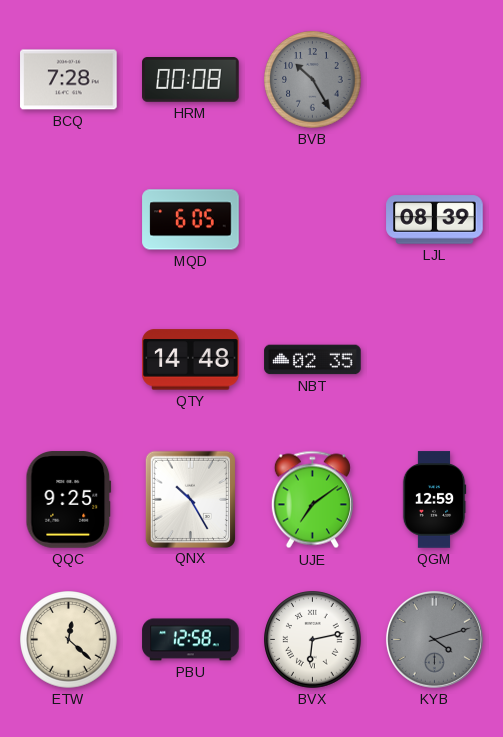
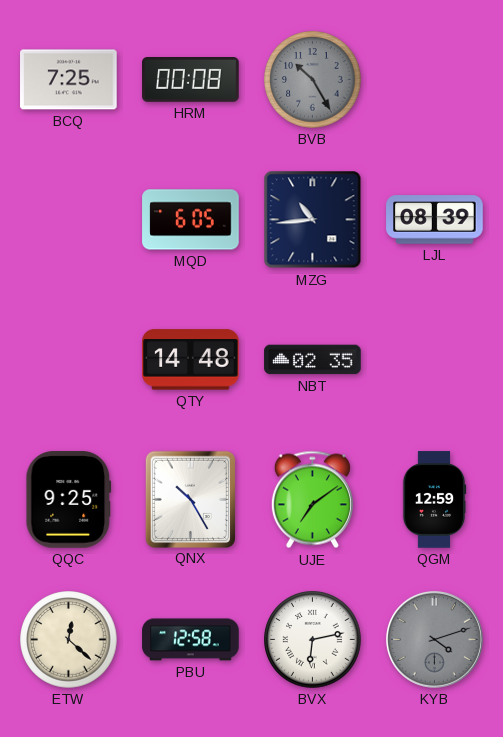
BCQ: 7:28 -> 7:25
MZG: none -> 10:44
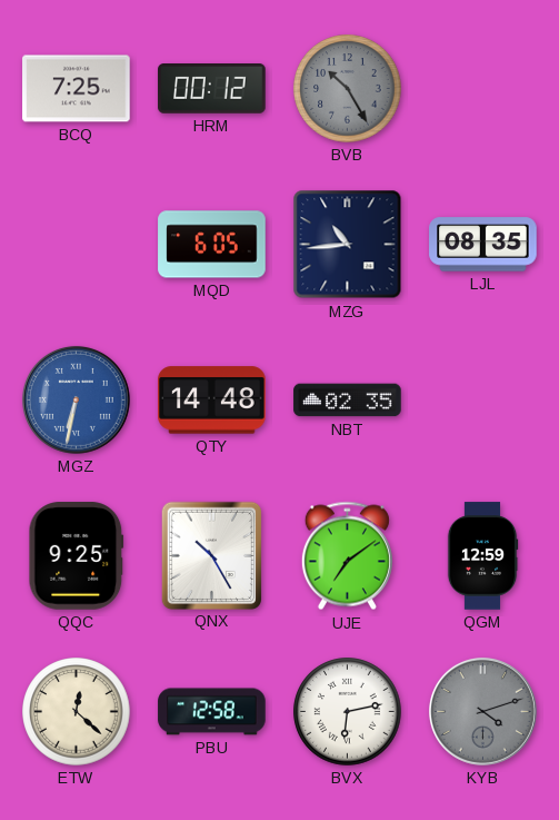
HRM: 00:08 -> 00:12
LJL: 08:39 -> 08:35
MGZ: none -> 6:32
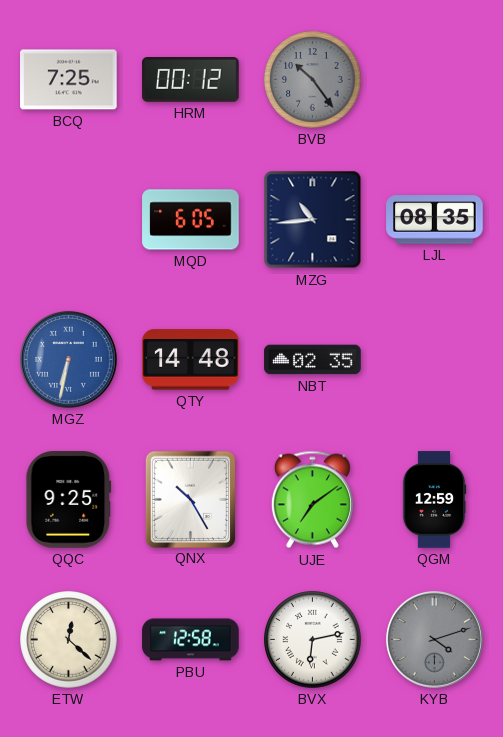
BVB: 10:25 -> 10:24
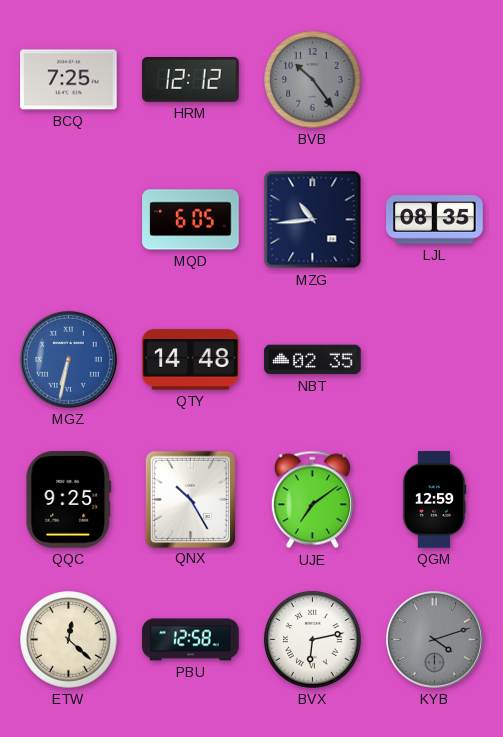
HRM: 00:12 -> 12:12
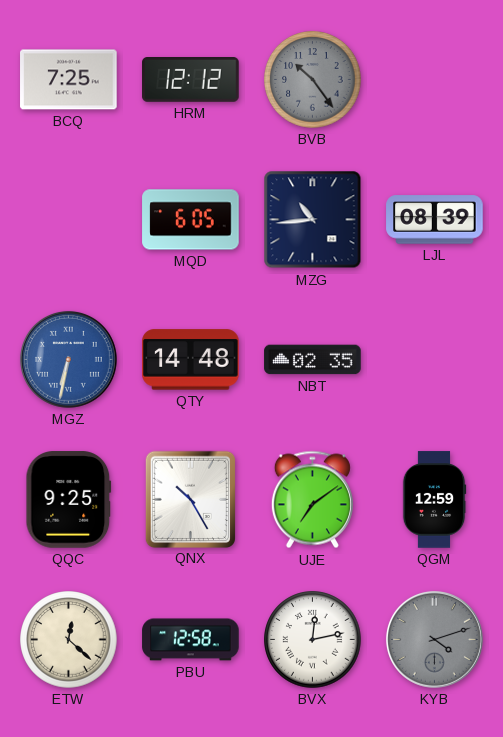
LJL: 08:35 -> 08:39
BVX: 6:13 -> 12:13
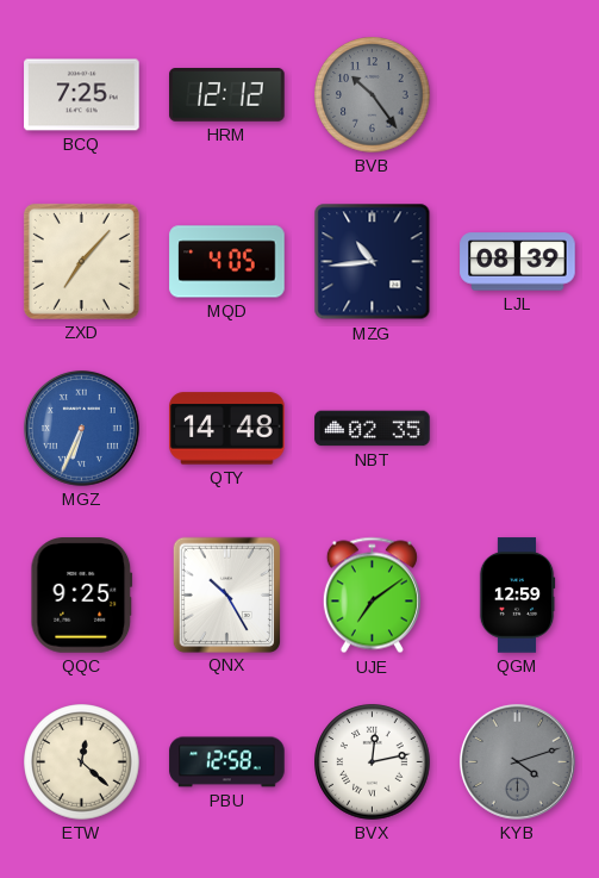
ZXD: none -> 7:07
MQD: 6:05 -> 4:05
MGZ: 6:32 -> 6:34
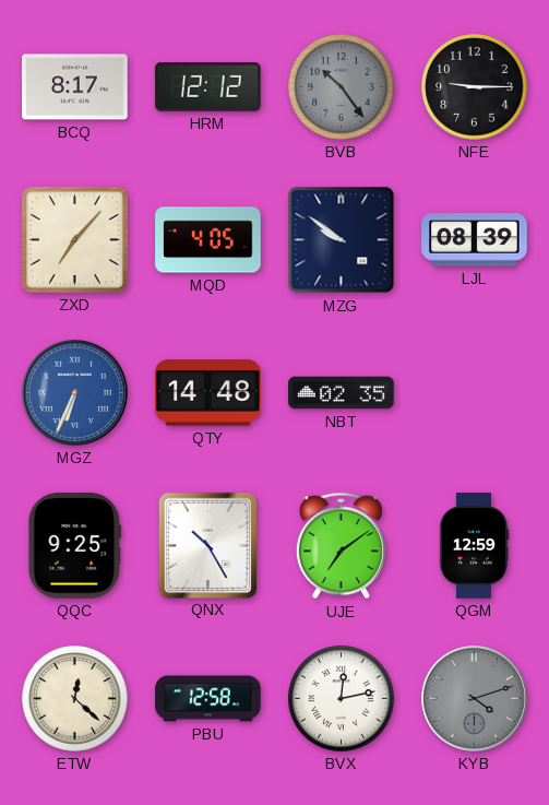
BCQ: 7:25 -> 8:17
NFE: none -> 9:15
MZG: 10:44 -> 9:51
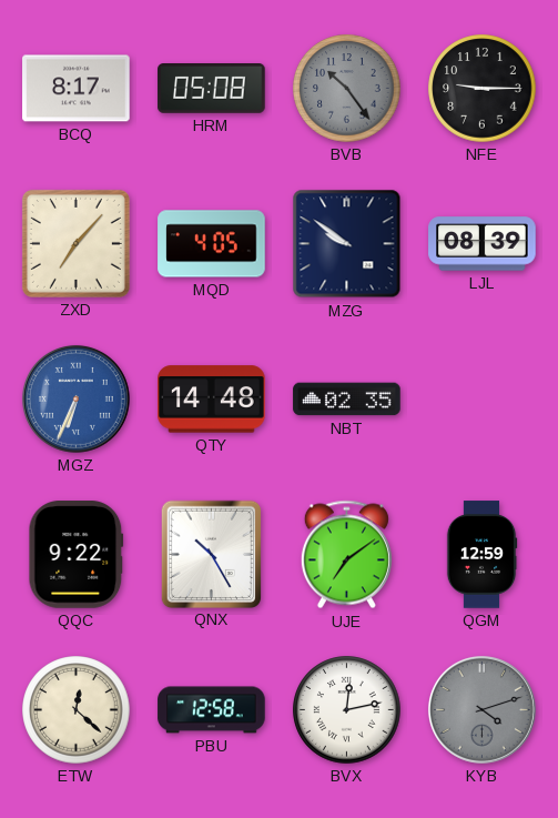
HRM: 12:12 -> 05:08
QQC: 9:25 -> 9:22
